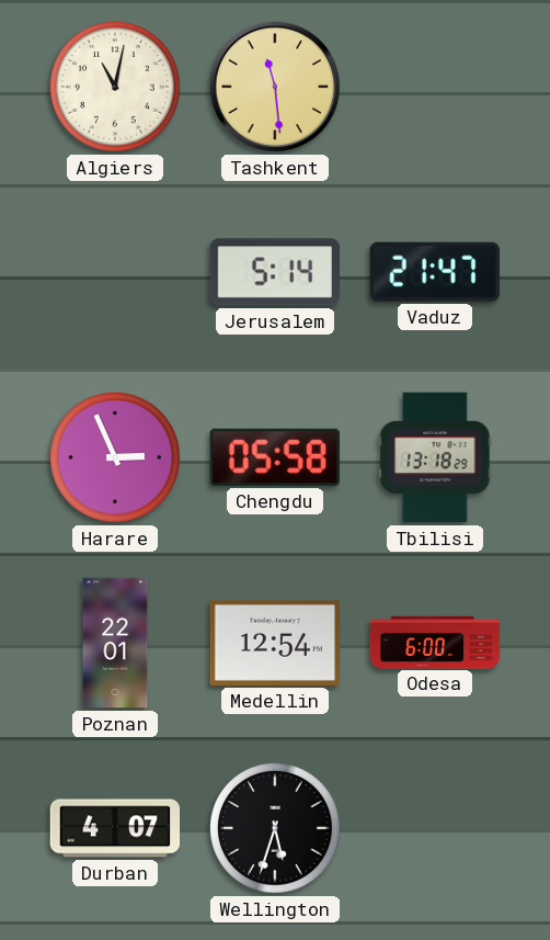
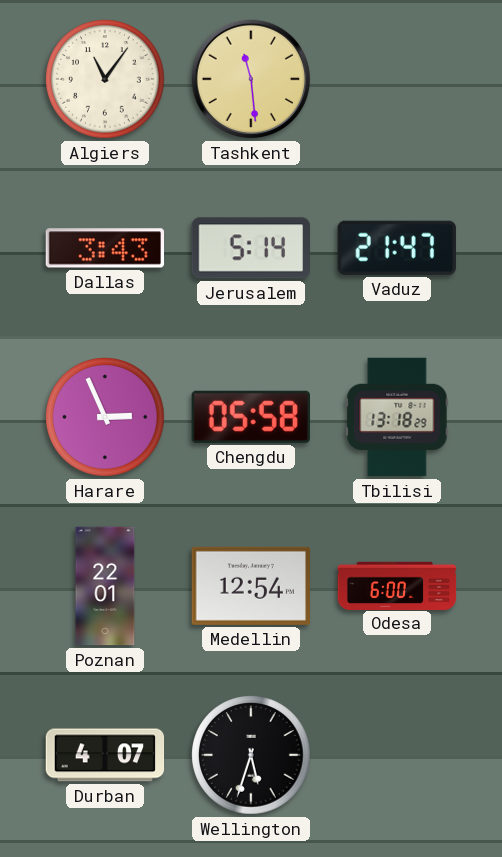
Algiers: 11:02 -> 11:06
Dallas: none -> 3:43
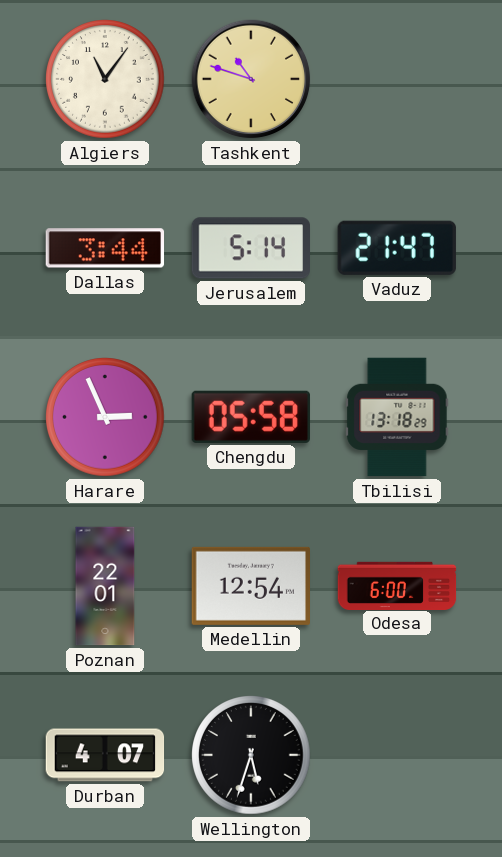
Tashkent: 11:29 -> 10:48
Dallas: 3:43 -> 3:44
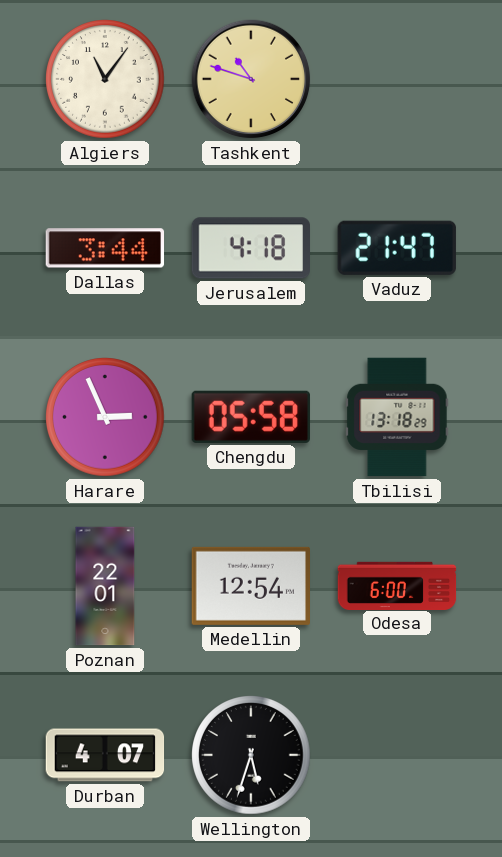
Jerusalem: 5:14 -> 4:18
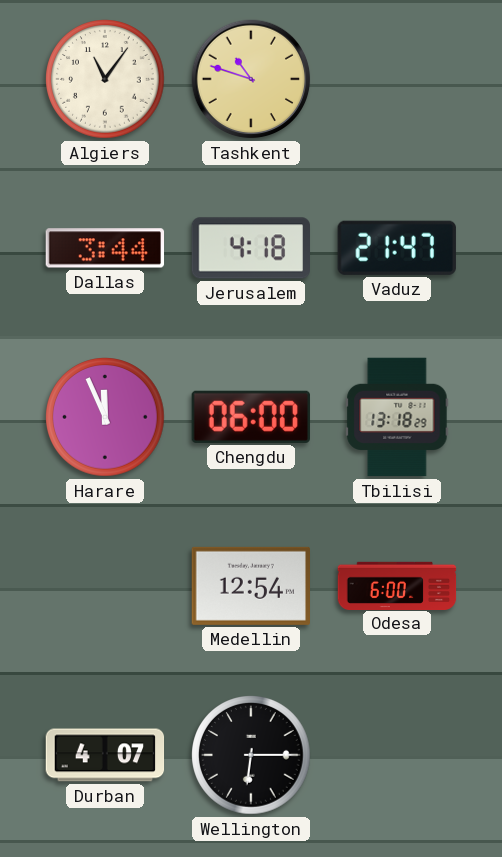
Harare: 2:56 -> 11:56
Chengdu: 05:58 -> 06:00
Poznan: 22:01 -> none
Wellington: 5:33 -> 6:15
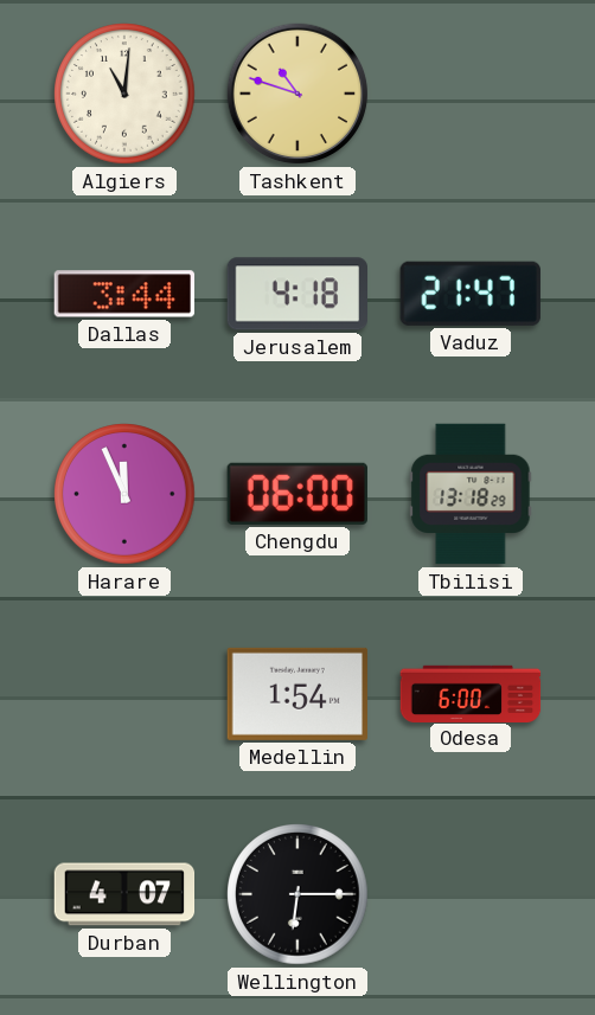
Algiers: 11:06 -> 11:01
Medellin: 12:54 -> 1:54
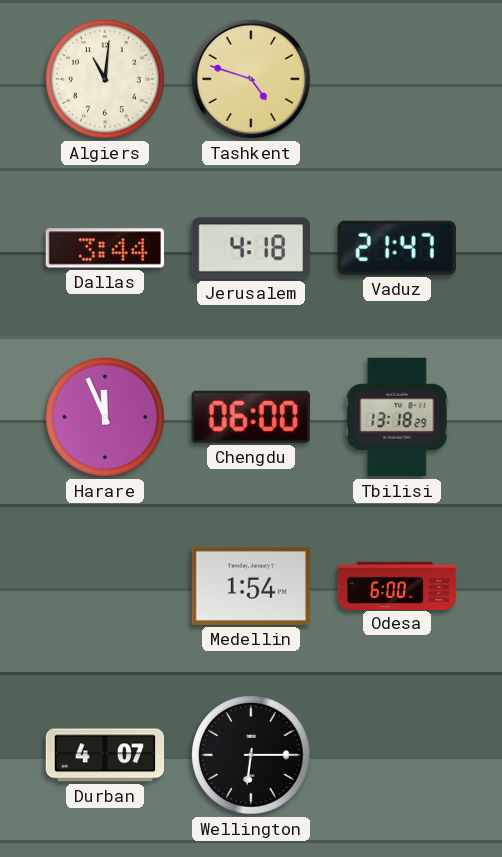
Tashkent: 10:48 -> 4:48
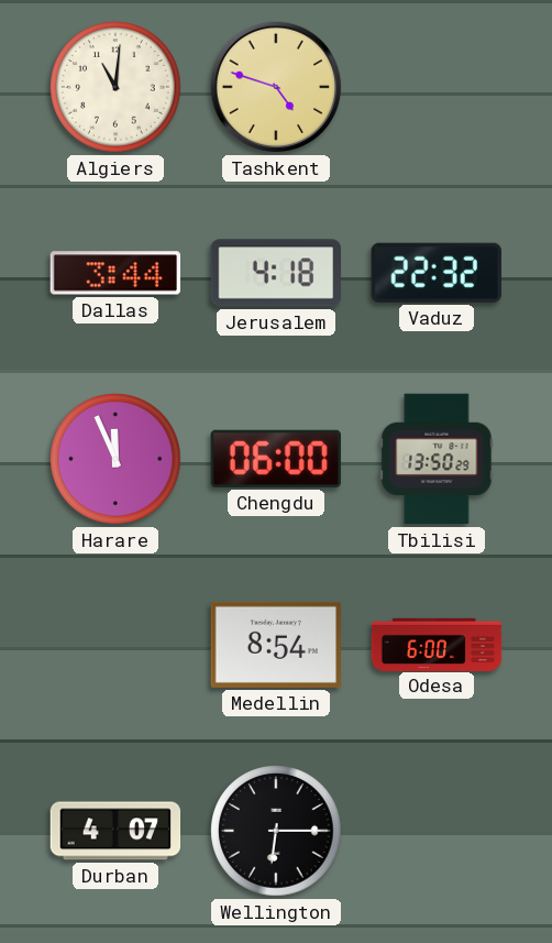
Vaduz: 21:47 -> 22:32
Tbilisi: 13:18 -> 13:50
Medellin: 1:54 -> 8:54
